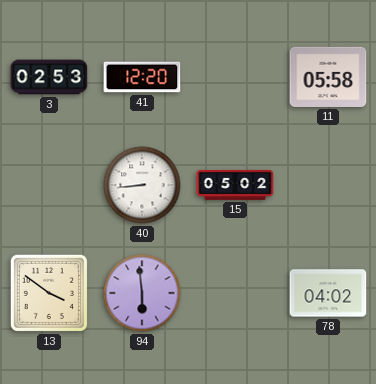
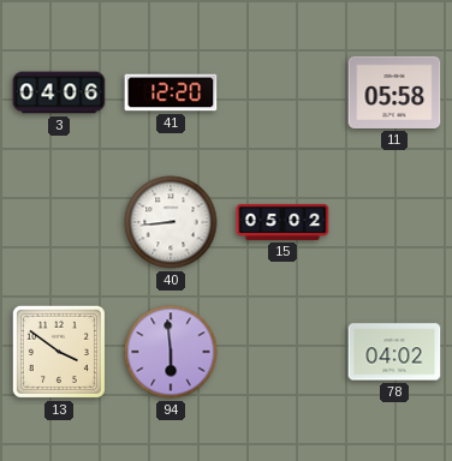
3: 02:53 -> 04:06
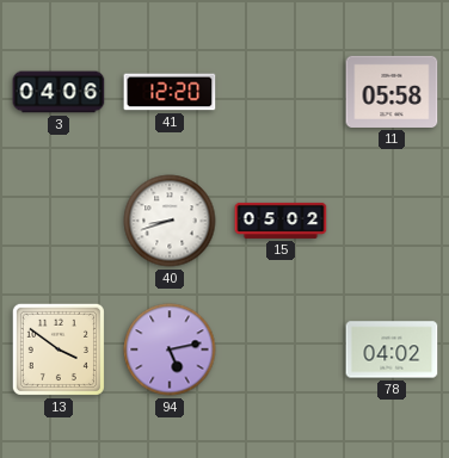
40: 8:44 -> 8:42
94: 5:59 -> 5:13
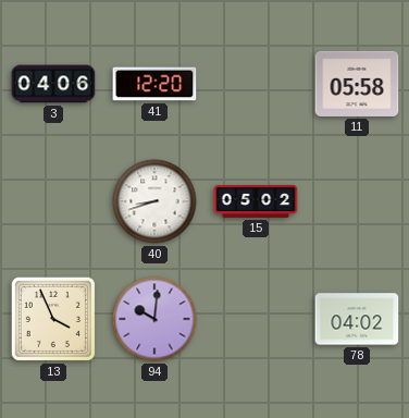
13: 3:51 -> 3:56
94: 5:13 -> 10:01
